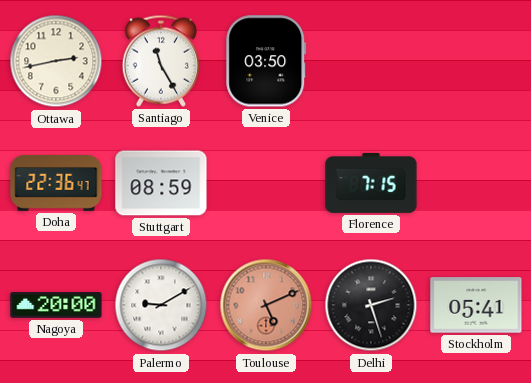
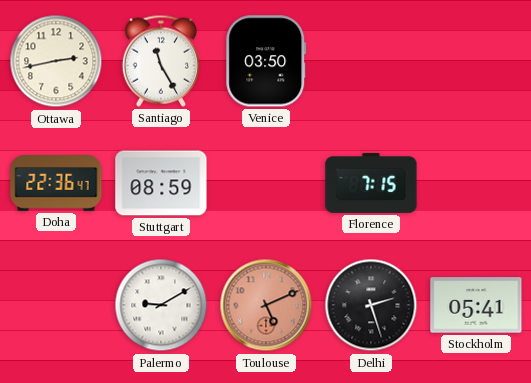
Nagoya: 20:00 -> none
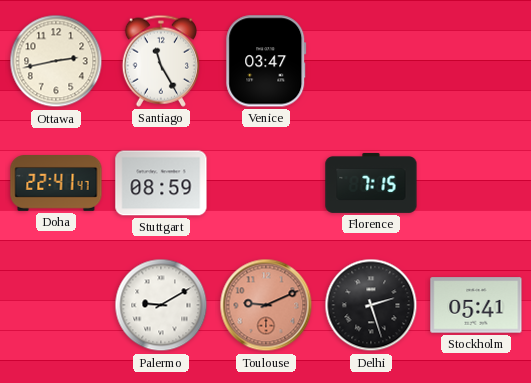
Venice: 03:50 -> 03:47
Doha: 22:36 -> 22:41
Toulouse: 5:11 -> 9:11
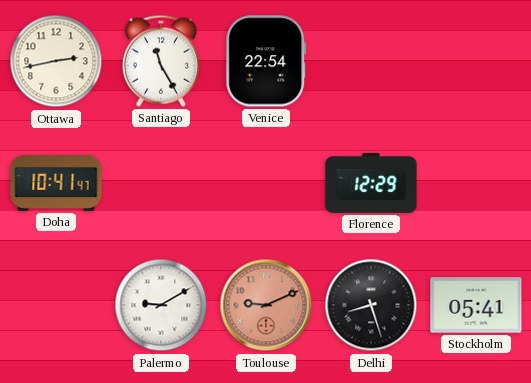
Venice: 03:47 -> 22:54
Doha: 22:41 -> 10:41
Stuttgart: 08:59 -> none
Florence: 7:15 -> 12:29
Delhi: 2:27 -> 8:27
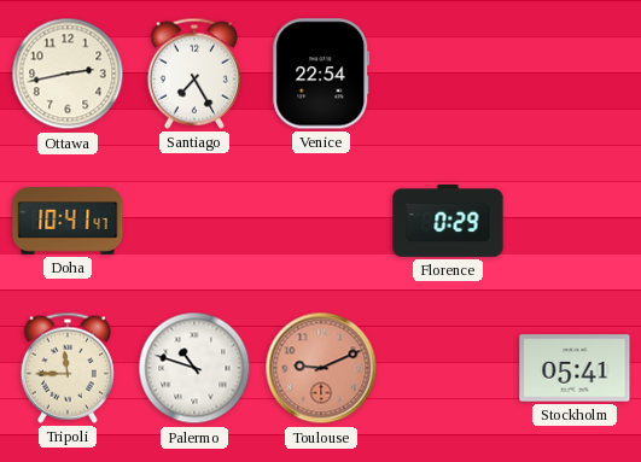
Santiago: 11:25 -> 7:25
Florence: 12:29 -> 0:29
Tripoli: none -> 11:45
Palermo: 9:10 -> 10:48
Delhi: 8:27 -> none
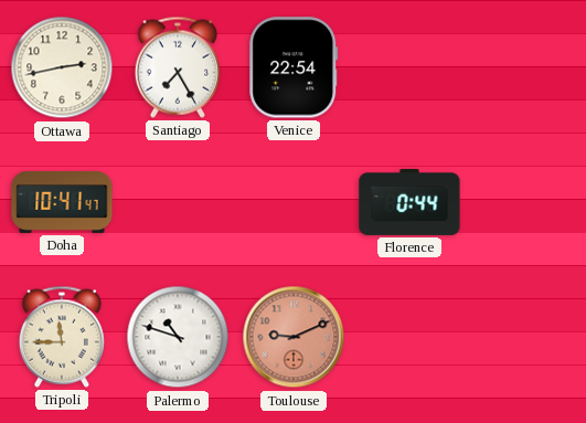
Florence: 0:29 -> 0:44
Stockholm: 05:41 -> none
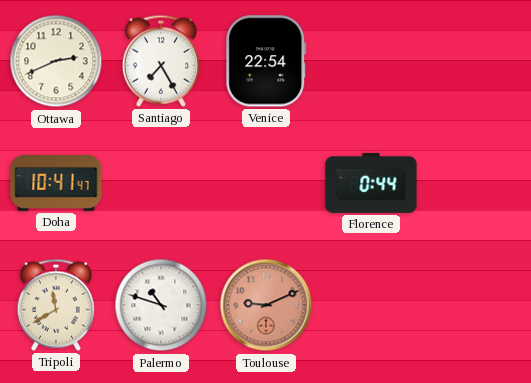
Ottawa: 2:43 -> 2:41
Tripoli: 11:45 -> 11:40
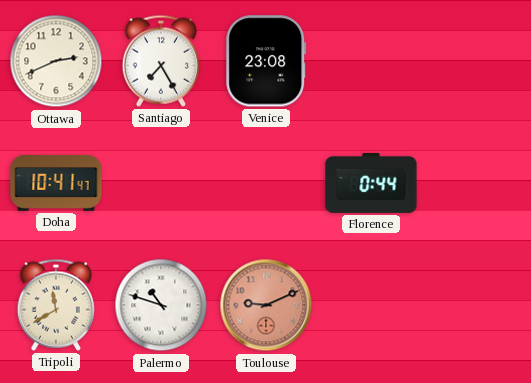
Venice: 22:54 -> 23:08
